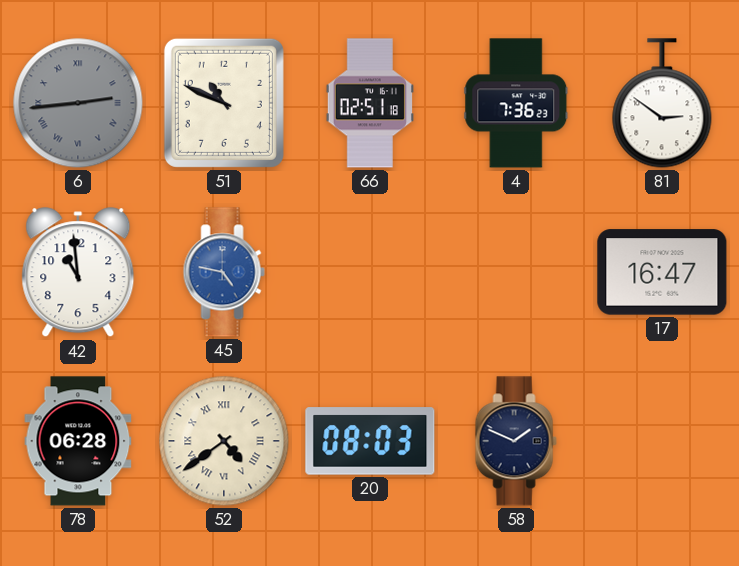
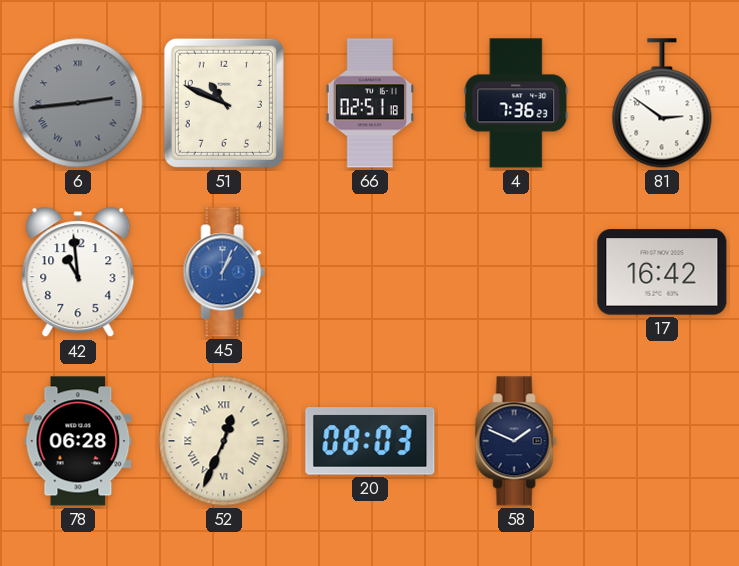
45: 4:47 -> 1:04
17: 16:47 -> 16:42
52: 4:39 -> 12:34
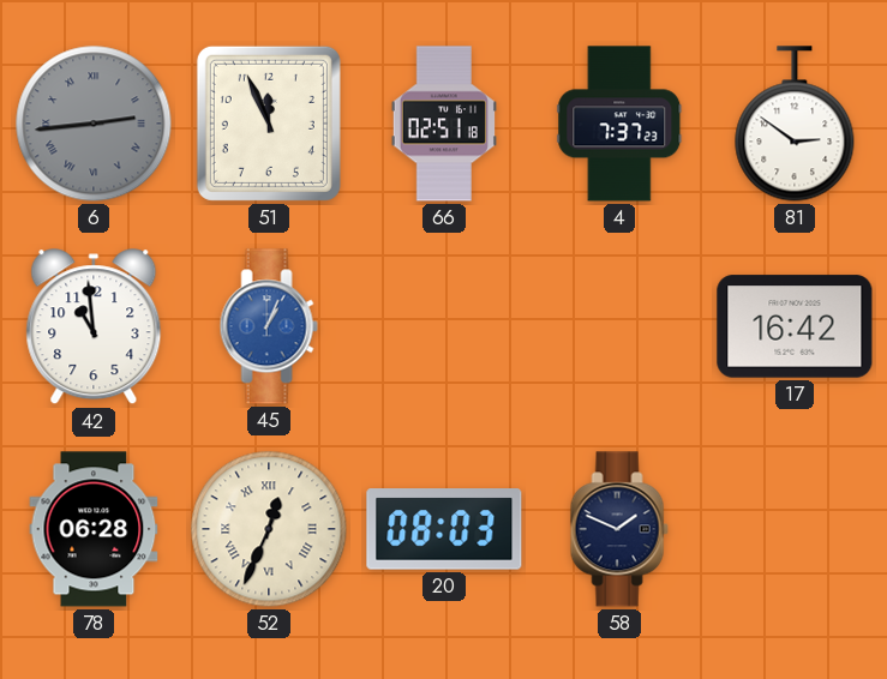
51: 10:49 -> 11:56
4: 7:36 -> 7:37
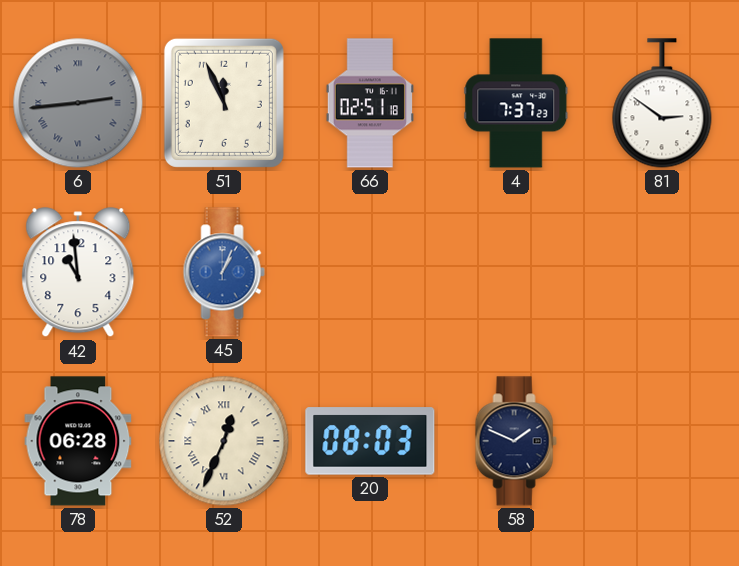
17: 16:42 -> none
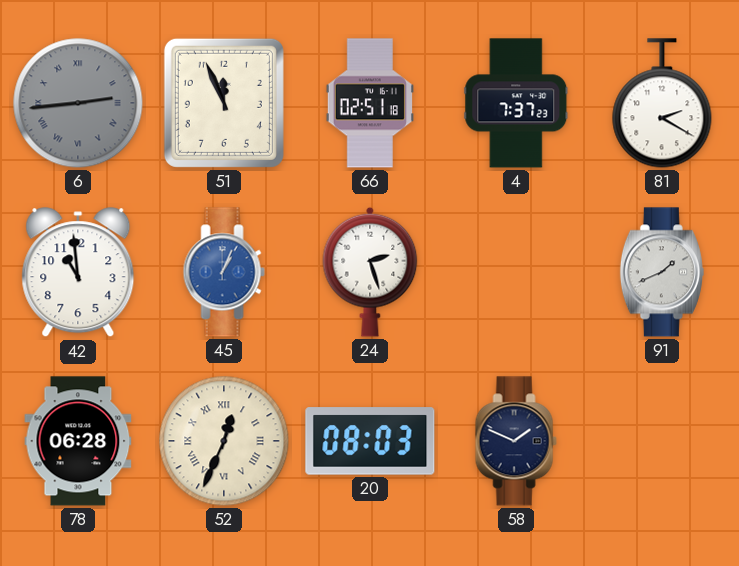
81: 2:51 -> 2:20
24: none -> 2:27
91: none -> 1:41
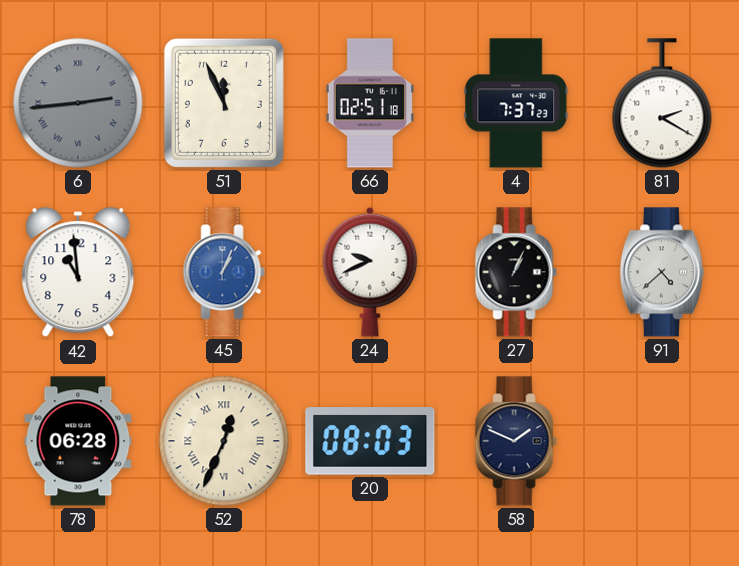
24: 2:27 -> 9:41
27: none -> 1:04
91: 1:41 -> 4:38
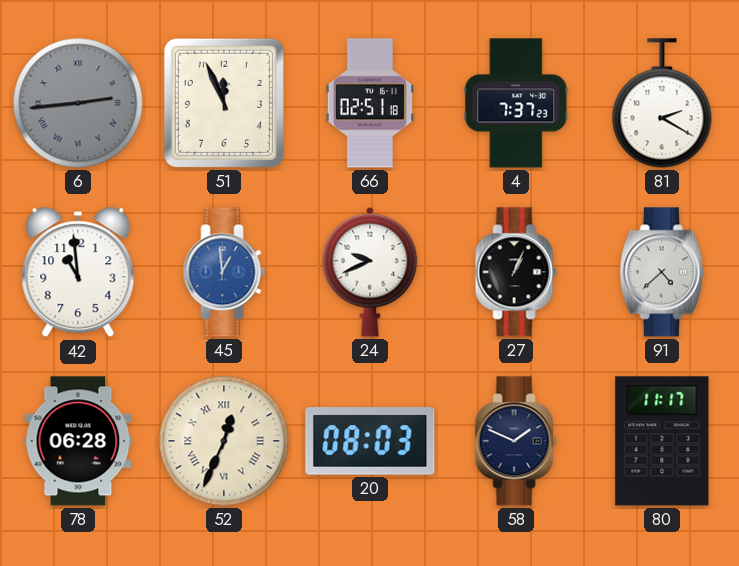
45: 1:04 -> 12:59
80: none -> 11:17
